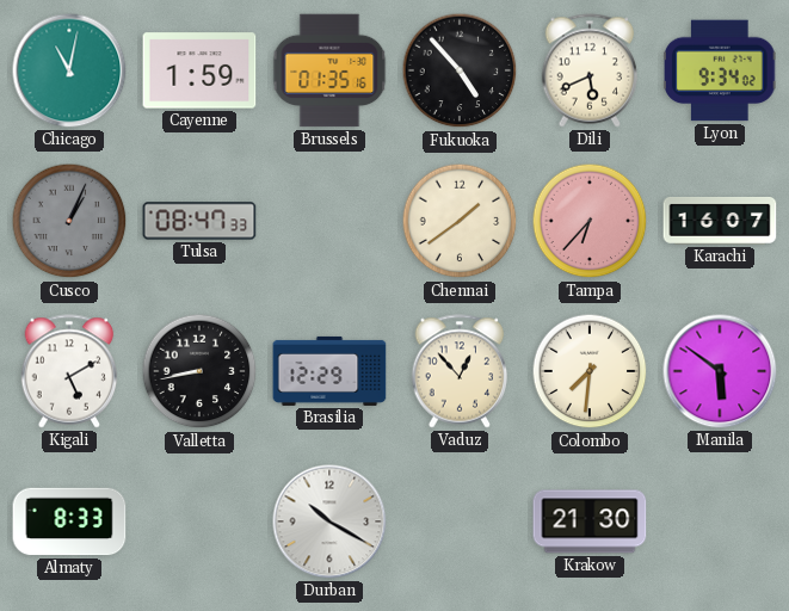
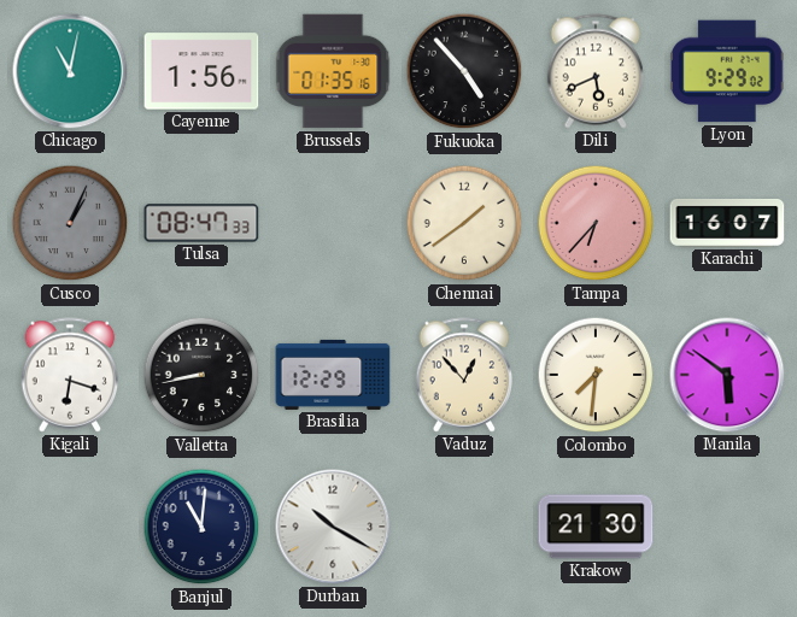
Cayenne: 1:59 -> 1:56
Lyon: 9:34 -> 9:29
Kigali: 5:10 -> 6:18
Almaty: 8:33 -> none
Banjul: none -> 11:01
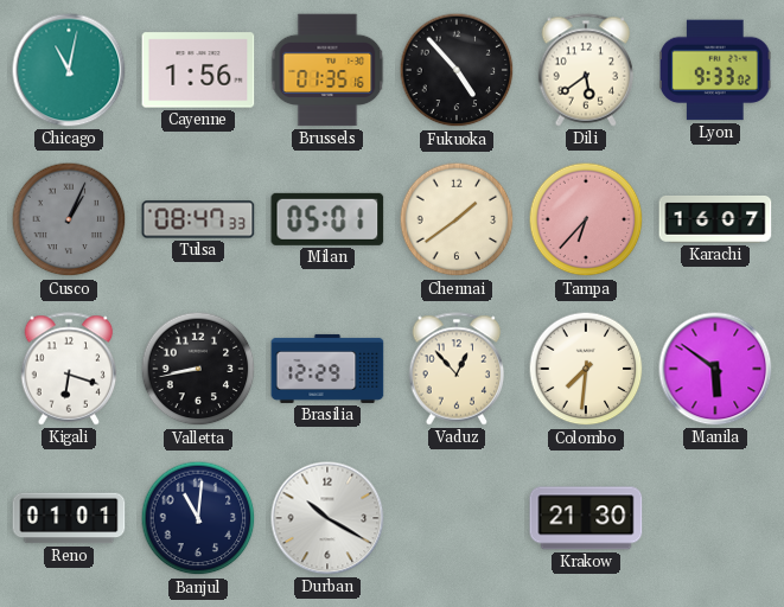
Dili: 5:41 -> 5:39
Lyon: 9:29 -> 9:33
Milan: none -> 05:01
Reno: none -> 01:01
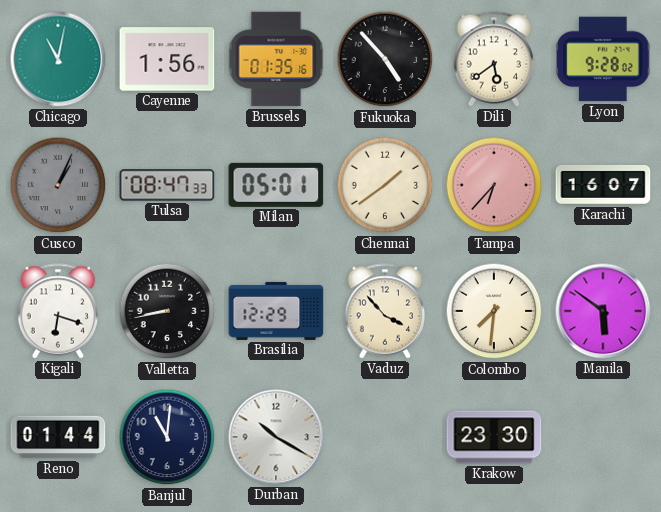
Lyon: 9:33 -> 9:28
Vaduz: 12:53 -> 3:53
Reno: 01:01 -> 01:44
Krakow: 21:30 -> 23:30
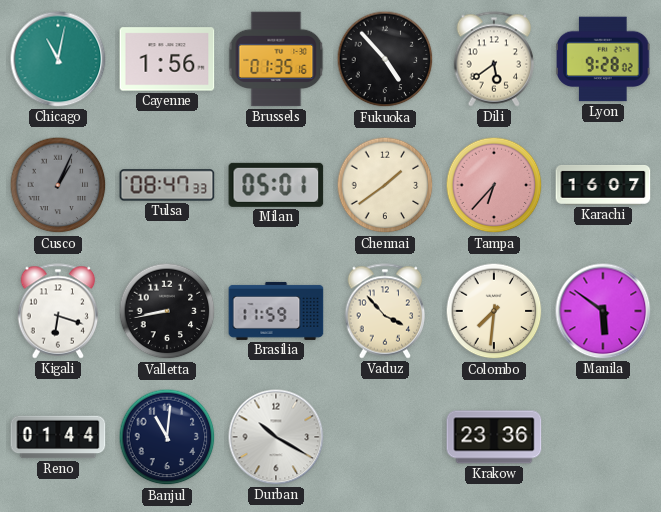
Brasilia: 12:29 -> 11:59
Krakow: 23:30 -> 23:36
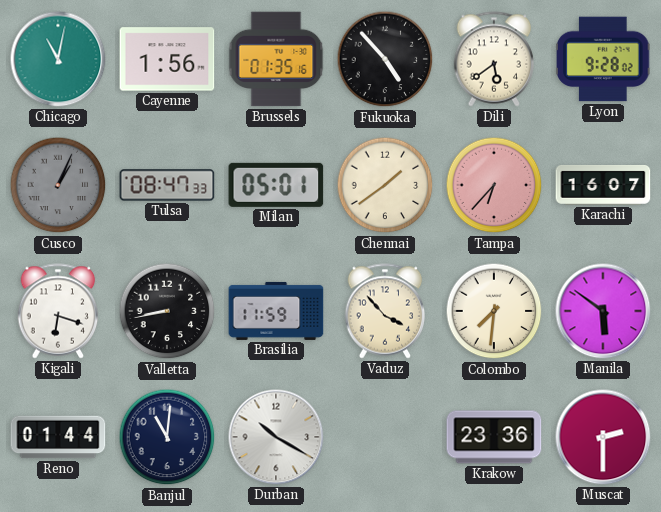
Muscat: none -> 2:30
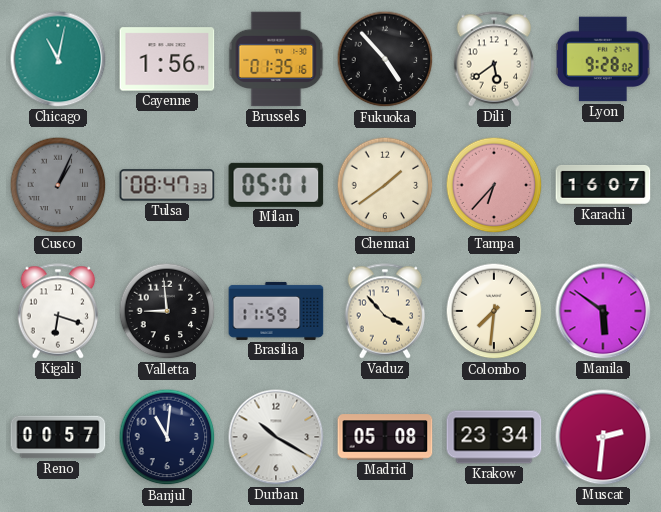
Valletta: 8:43 -> 8:59
Reno: 01:44 -> 00:57
Madrid: none -> 05:08
Krakow: 23:36 -> 23:34
Muscat: 2:30 -> 2:31
